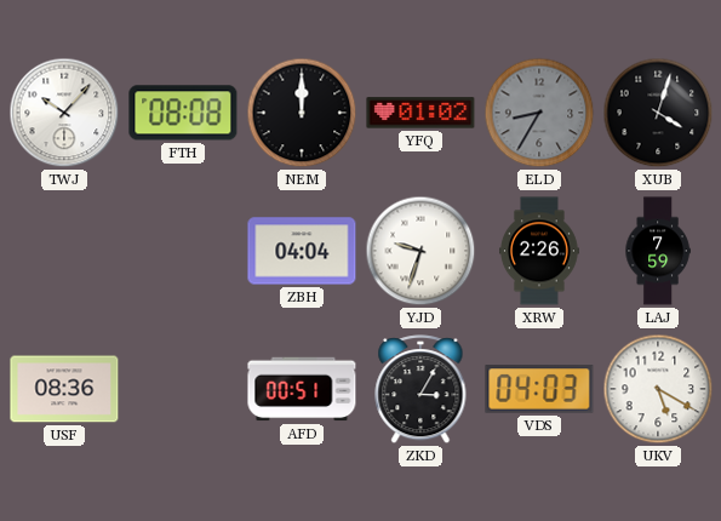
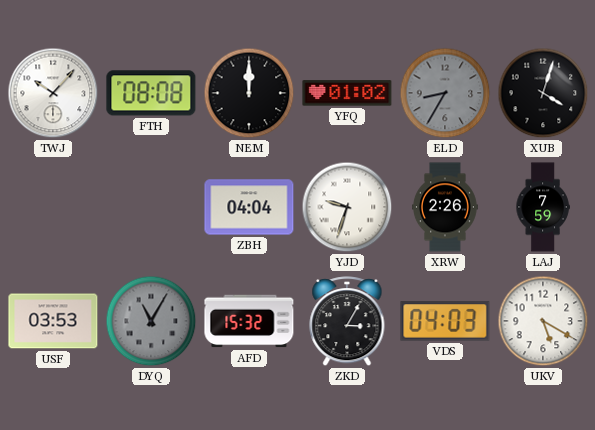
USF: 08:36 -> 03:53
DYQ: none -> 11:05
AFD: 00:51 -> 15:32
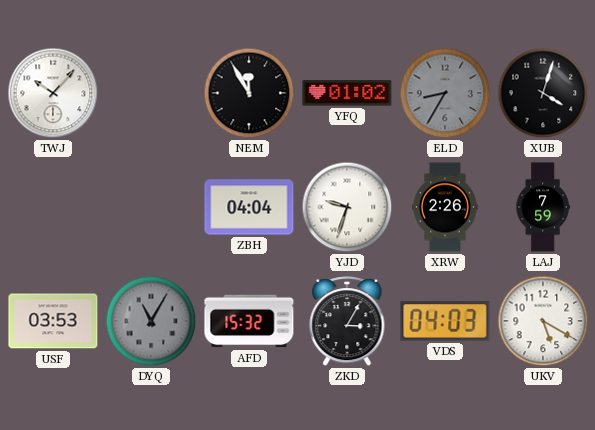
FTH: 08:08 -> none
NEM: 12:00 -> 11:55
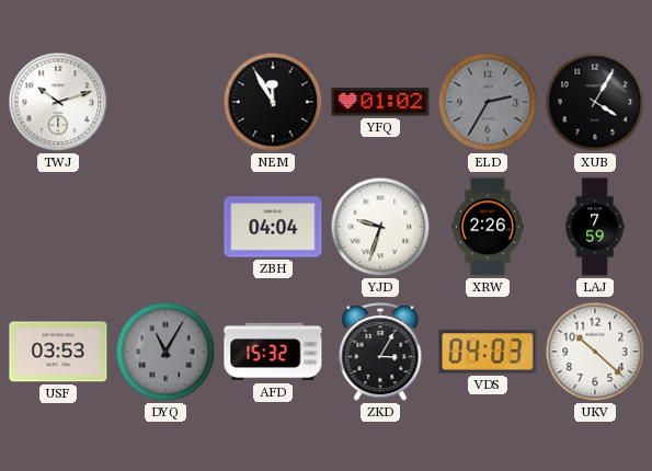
TWJ: 10:07 -> 10:12
ELD: 8:35 -> 2:35
XUB: 4:03 -> 4:05
UKV: 5:20 -> 10:22
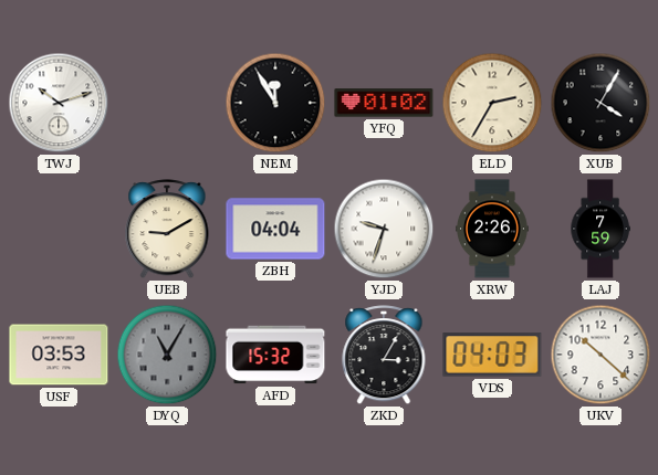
ELD dial: grey -> cream
UEB: none -> 9:10
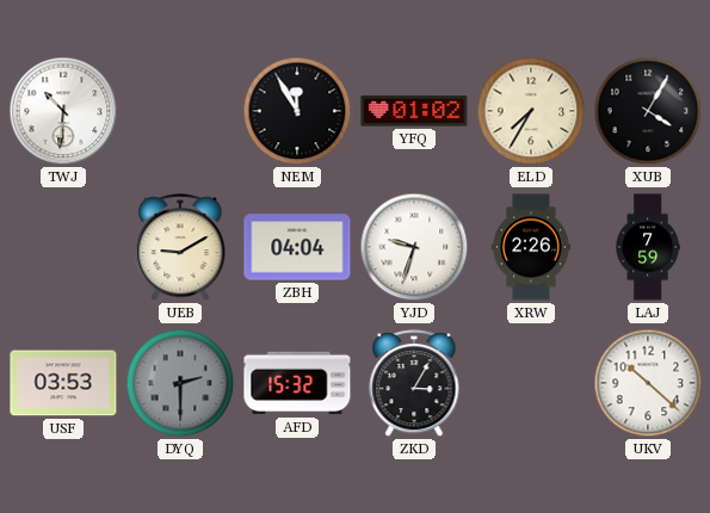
TWJ: 10:12 -> 10:31
ELD: 2:35 -> 7:35
DYQ: 11:05 -> 2:30
VDS: 04:03 -> none
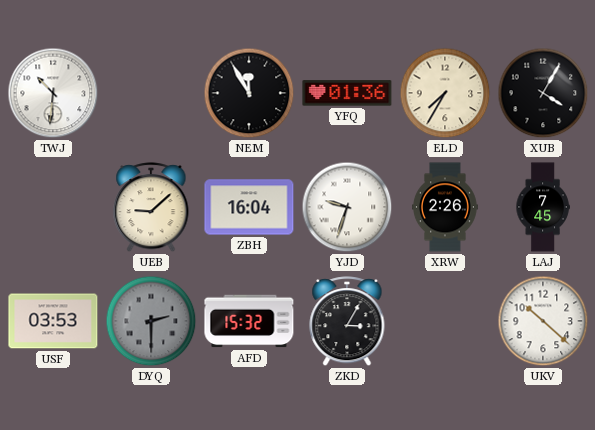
YFQ: 01:02 -> 01:36
UEB: 9:10 -> 9:08
ZBH: 04:04 -> 16:04
LAJ: 7:59 -> 7:45
